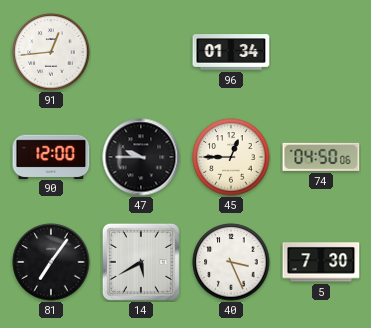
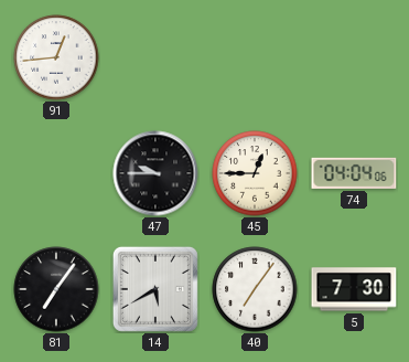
96: 01:34 -> none
90: 12:00 -> none
74: 04:50 -> 04:04
40: 3:26 -> 7:06
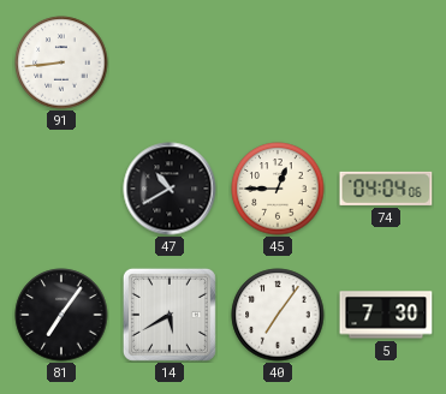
91: 12:44 -> 8:44
47: 9:45 -> 10:40
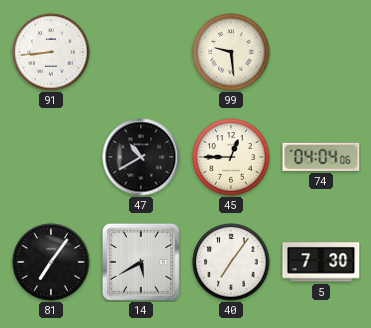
99: none -> 9:29
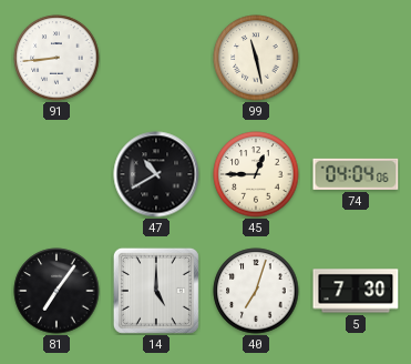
99: 9:29 -> 11:28
14: 5:40 -> 5:00
40: 7:06 -> 7:03
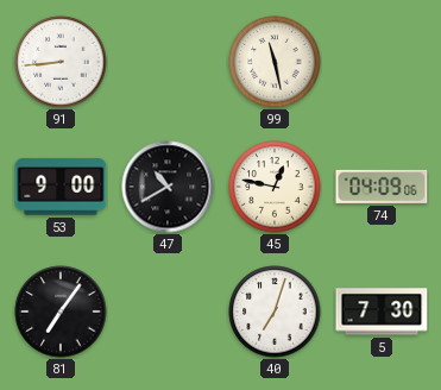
53: none -> 9:00
45: 12:45 -> 12:47
74: 04:04 -> 04:09
14: 5:00 -> none
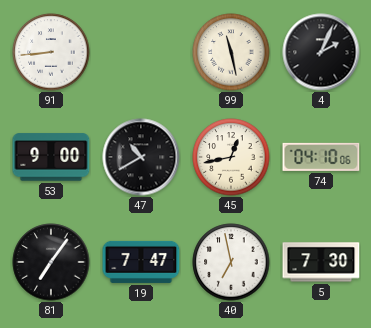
4: none -> 2:04
45: 12:47 -> 12:43
74: 04:09 -> 04:10
19: none -> 7:47
40: 7:03 -> 6:58
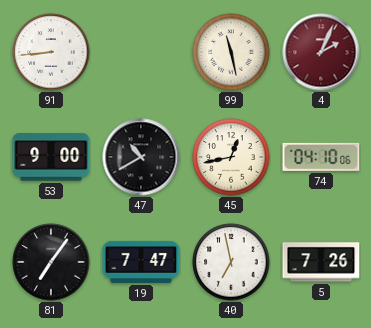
4 dial: black -> burgundy
5: 7:30 -> 7:26
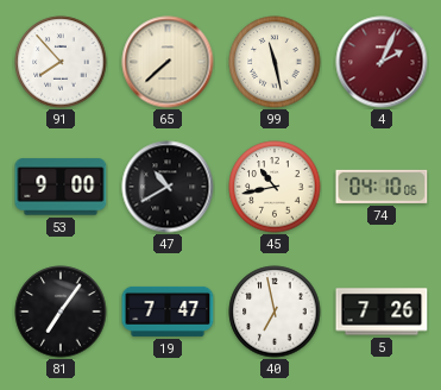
91: 8:44 -> 7:53
65: none -> 7:38
45: 12:43 -> 10:43
